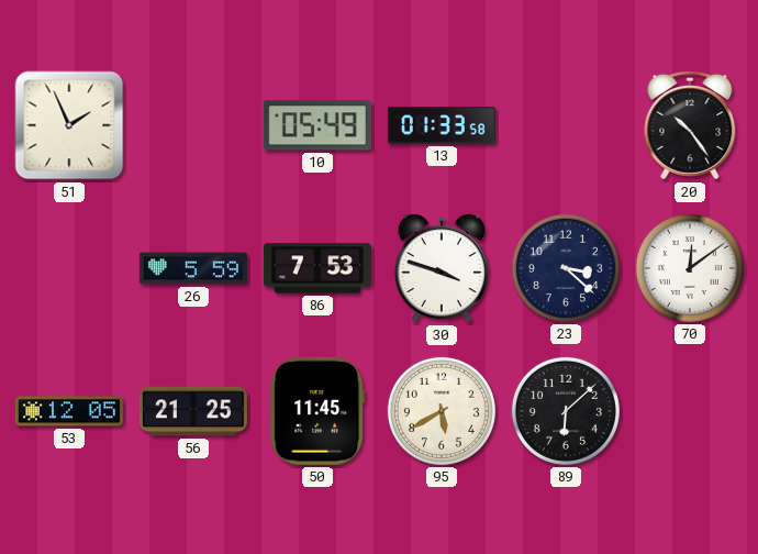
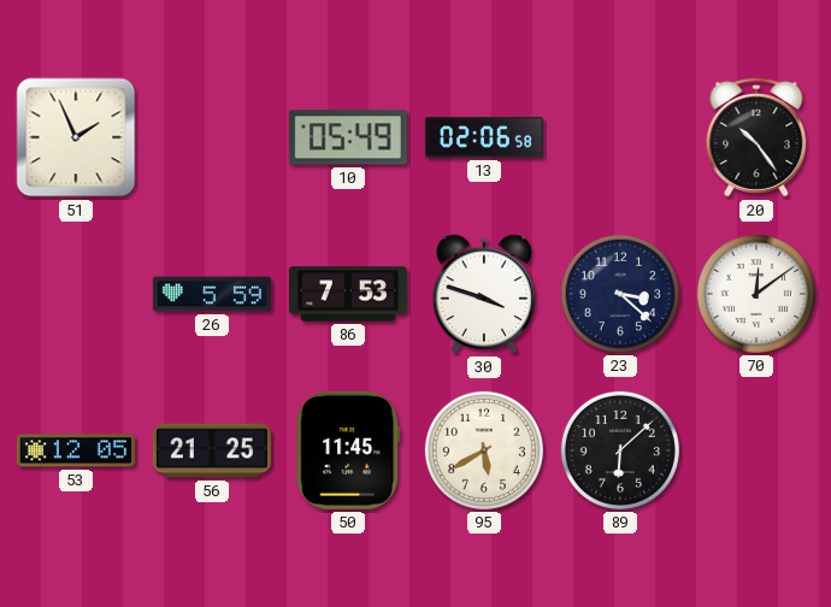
13: 01:33 -> 02:06
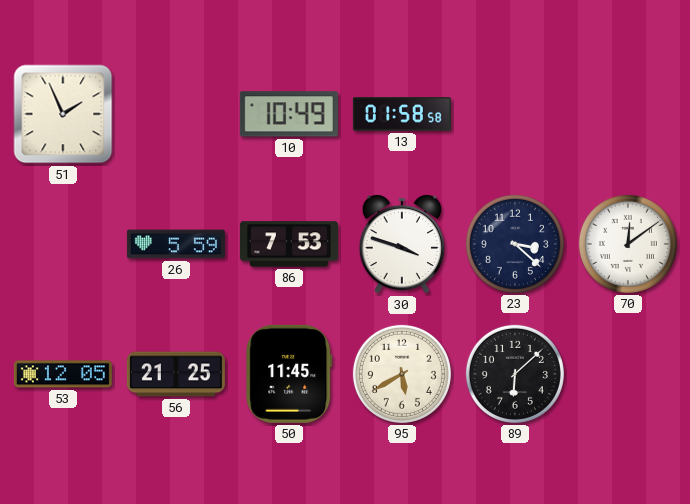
10: 05:49 -> 10:49
13: 02:06 -> 01:58
20: 10:24 -> none
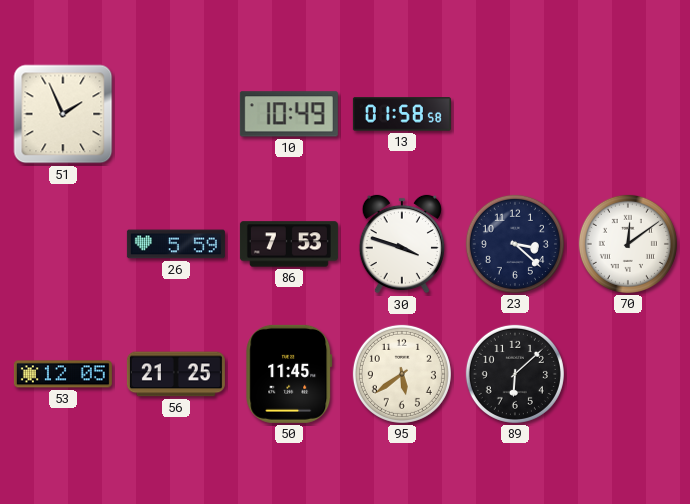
95: 5:40 -> 5:39
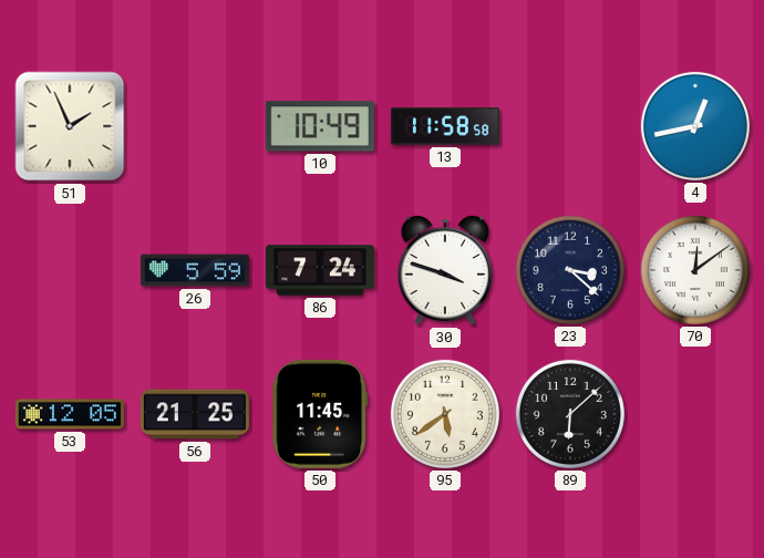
13: 01:58 -> 11:58
4: none -> 12:43
86: 7:53 -> 7:24
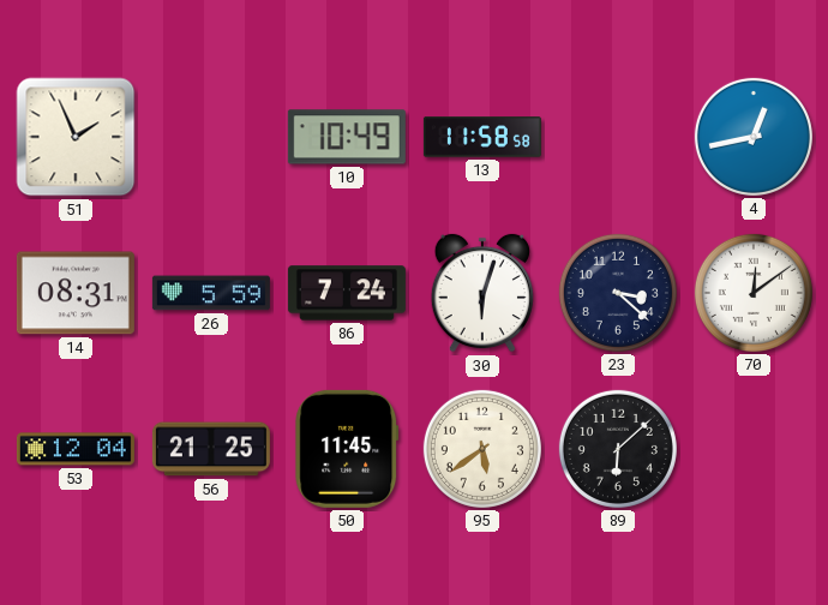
14: none -> 08:31
30: 3:48 -> 6:03
53: 12:05 -> 12:04
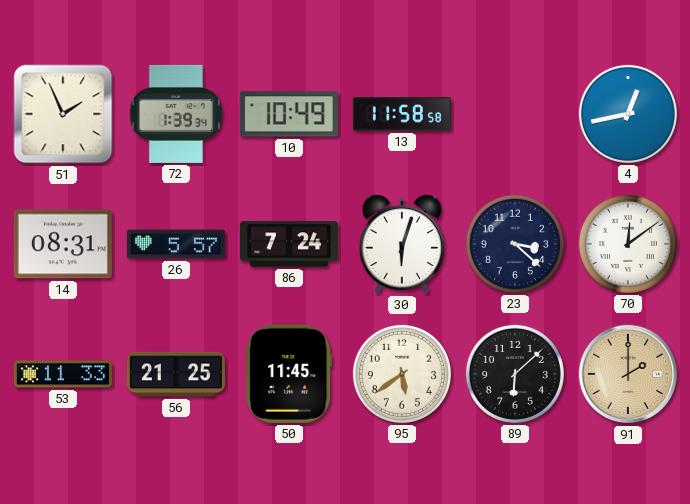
72: none -> 1:39
26: 5:59 -> 5:57
53: 12:04 -> 11:33
91: none -> 2:00
